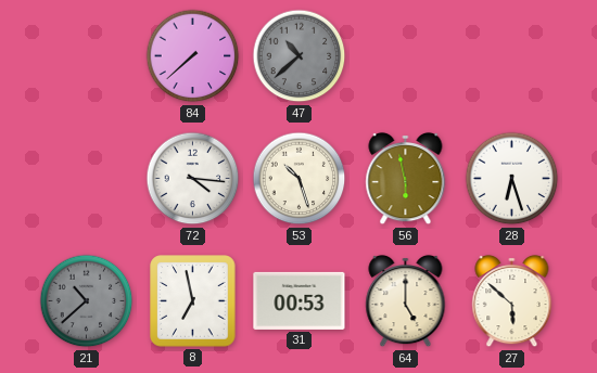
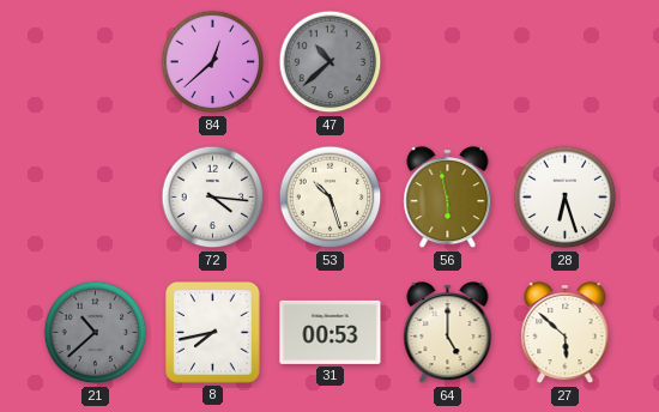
84: 7:38 -> 12:38
8: 6:58 -> 7:43
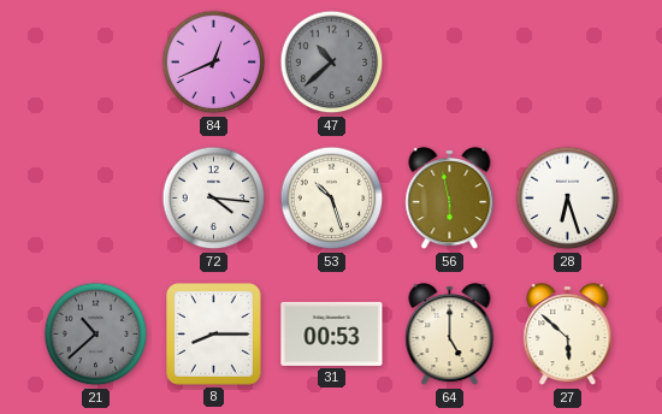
84: 12:38 -> 12:41
8: 7:43 -> 8:15
